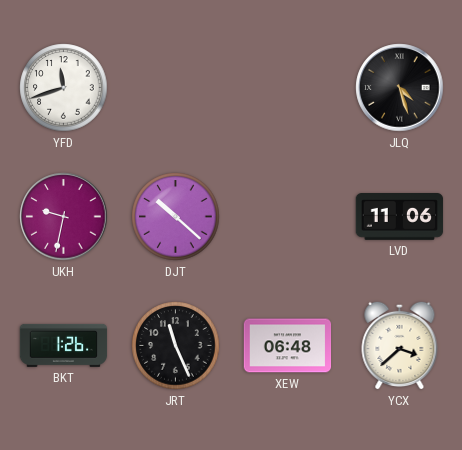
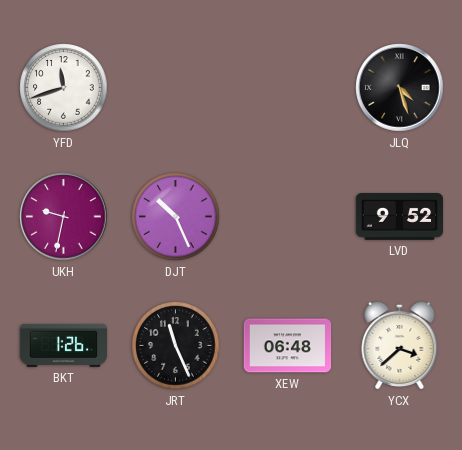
DJT: 10:22 -> 10:26
LVD: 11:06 -> 9:52
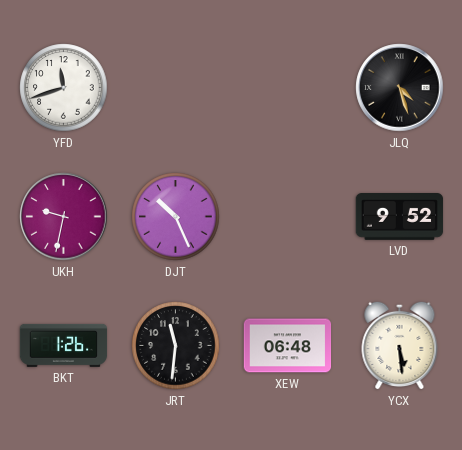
JRT: 11:26 -> 11:31
YCX: 3:38 -> 5:29
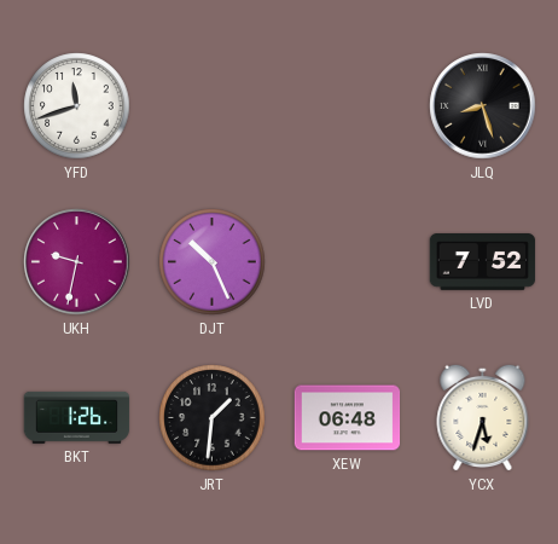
JLQ: 4:27 -> 8:27
LVD: 9:52 -> 7:52
JRT: 11:31 -> 1:31
YCX: 5:29 -> 5:33
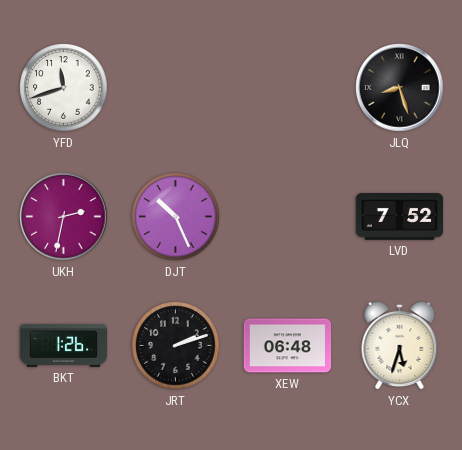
UKH: 9:32 -> 2:32
JRT: 1:31 -> 2:12
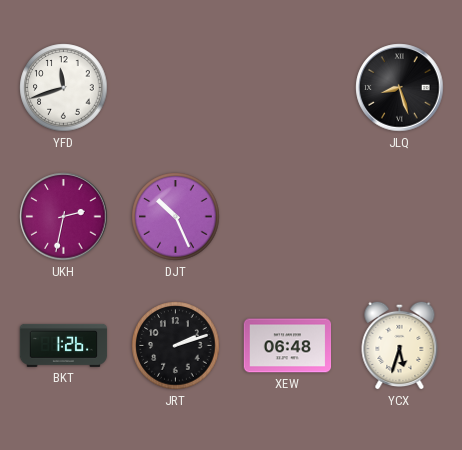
LVD: 7:52 -> none
